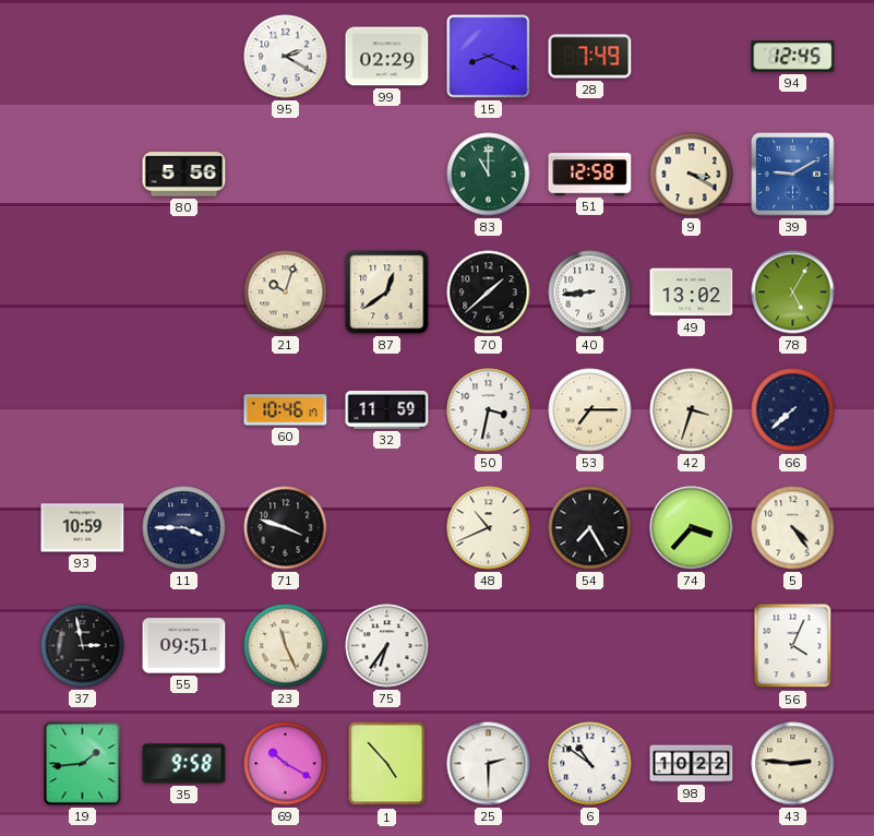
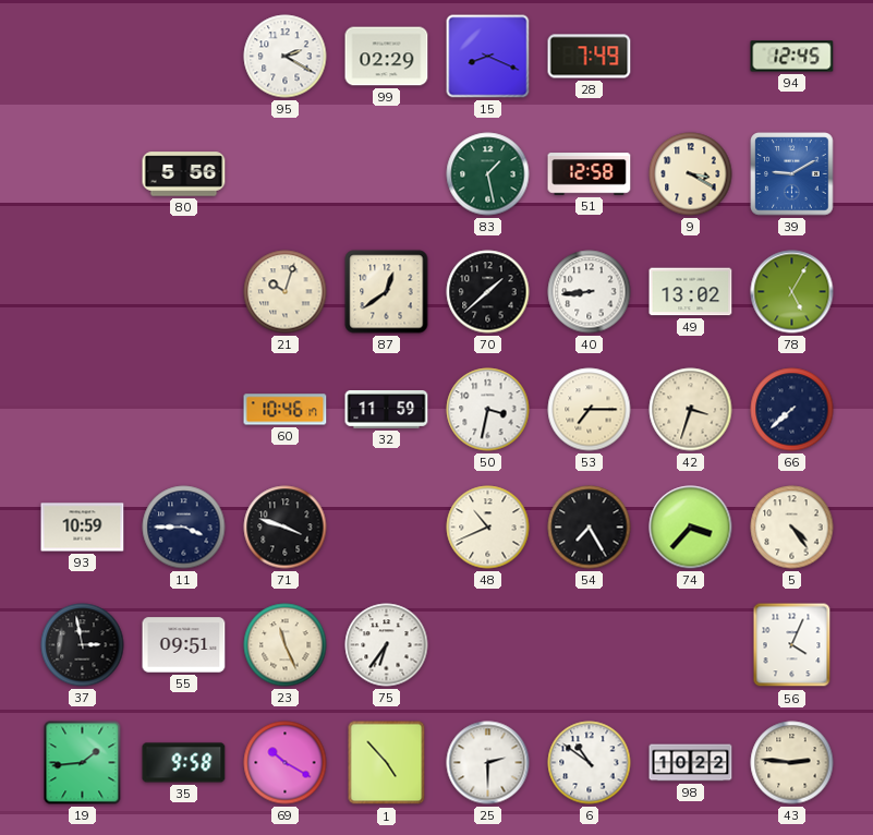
83: 11:00 -> 1:28
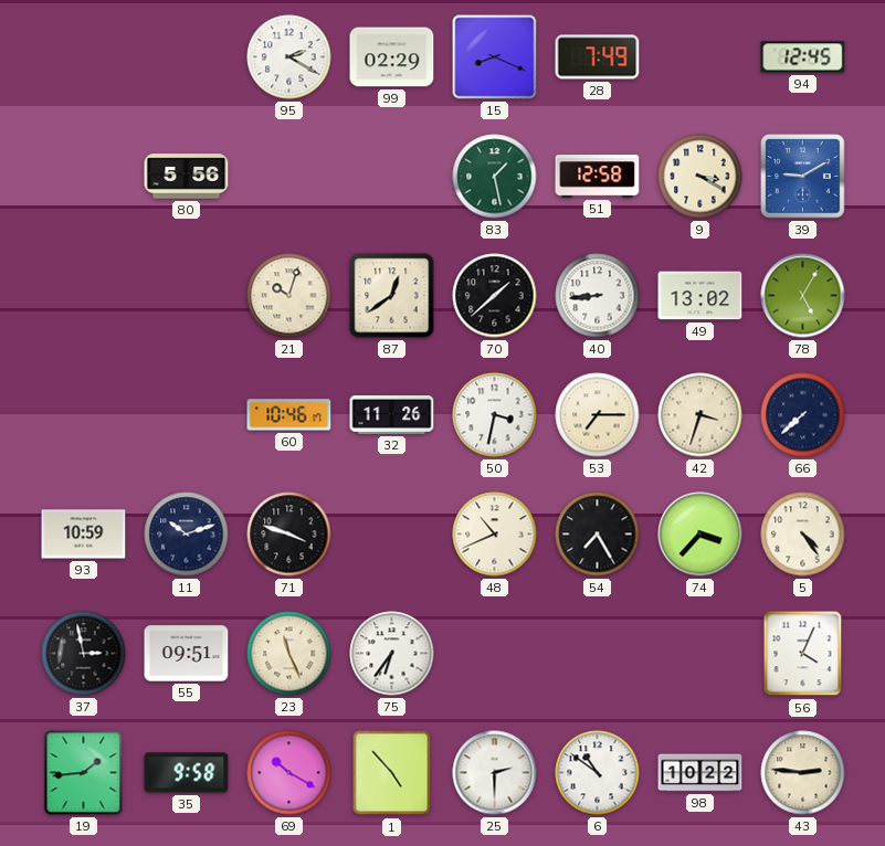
32: 11:59 -> 11:26
11: 3:45 -> 10:12
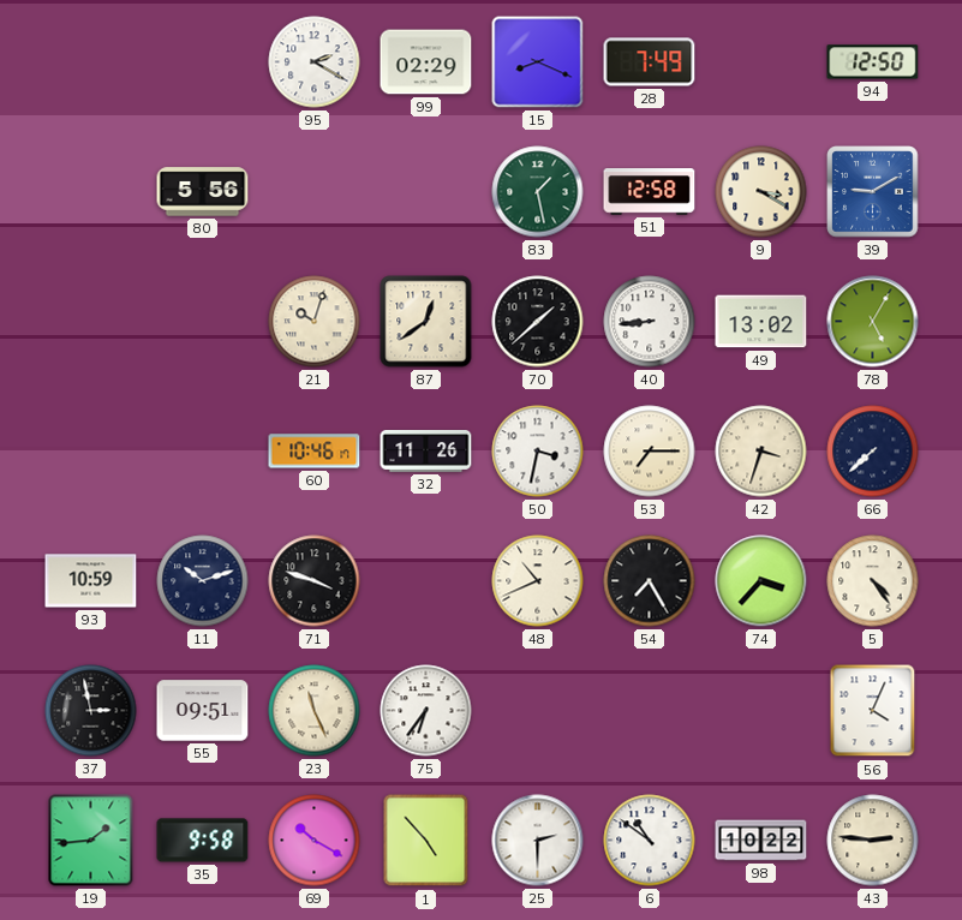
94: 12:45 -> 12:50
